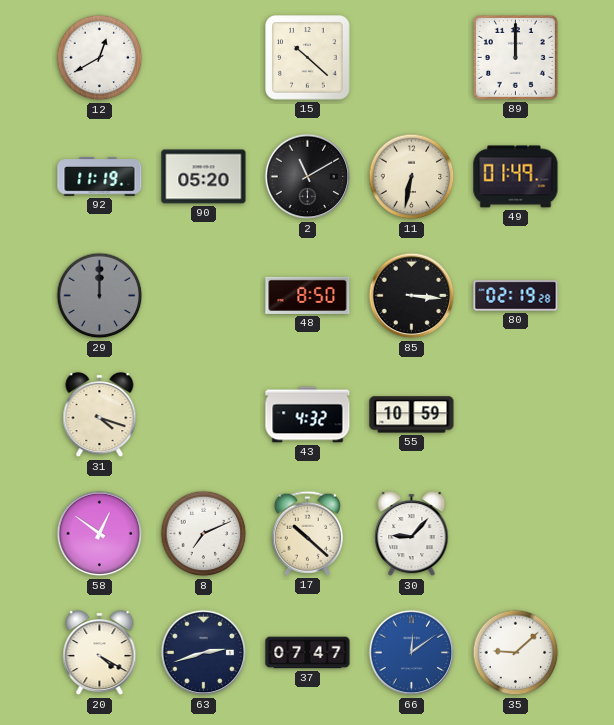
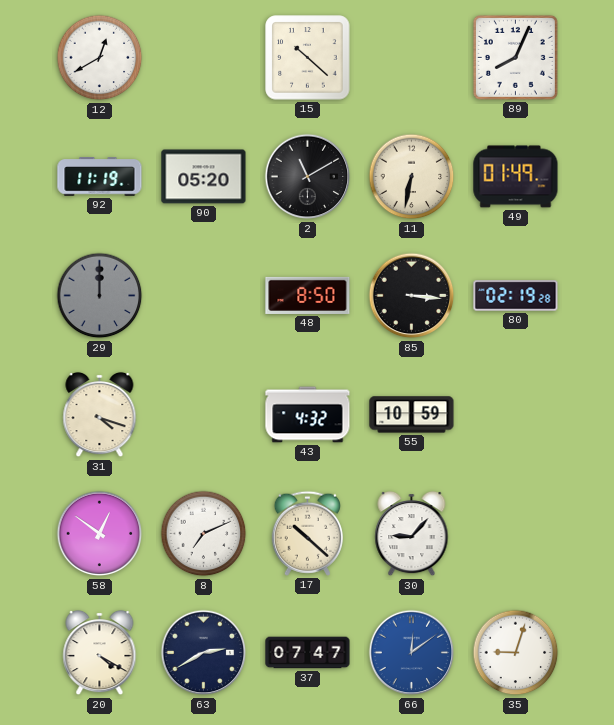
89: 12:00 -> 8:04
63: 2:42 -> 2:40
35: 9:08 -> 9:03
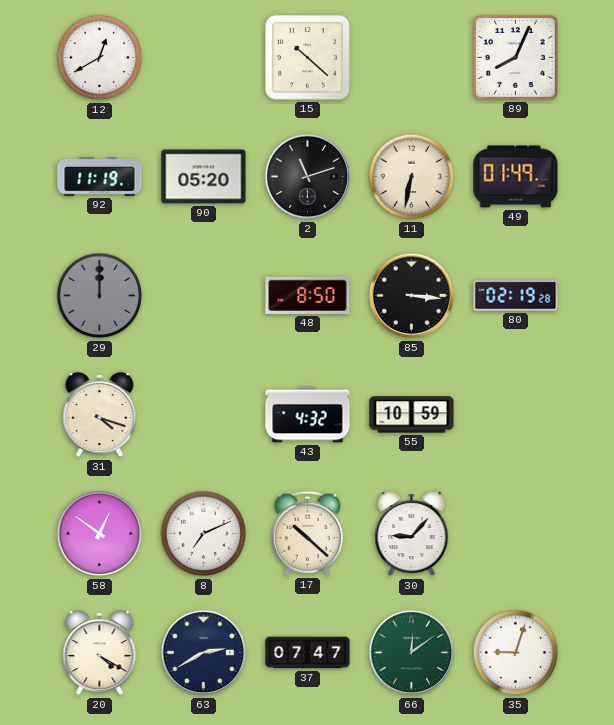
2: 11:10 -> 11:12
66 dial: blue -> green
